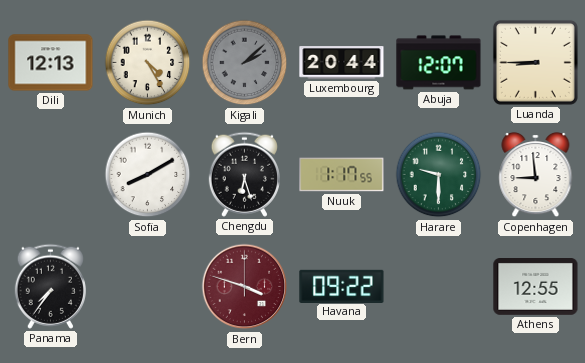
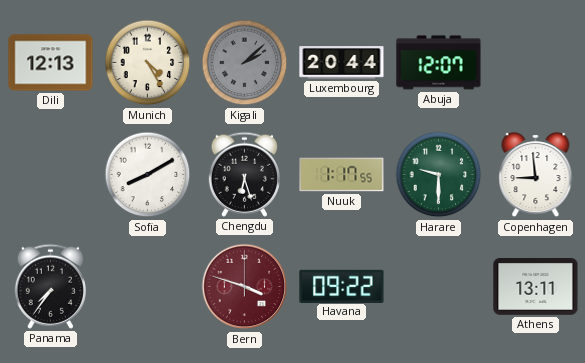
Luanda: 8:45 -> none
Athens: 12:55 -> 13:11
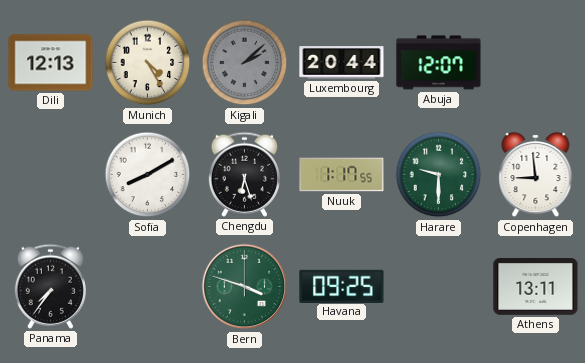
Bern dial: burgundy -> green
Havana: 09:22 -> 09:25
